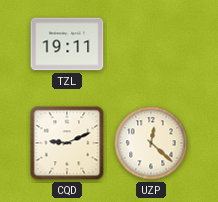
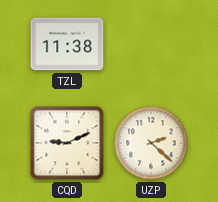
TZL: 19:11 -> 11:38
UZP: 12:22 -> 2:22
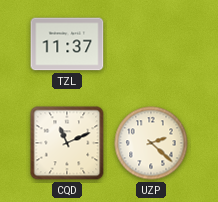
TZL: 11:38 -> 11:37
CQD: 9:11 -> 11:11
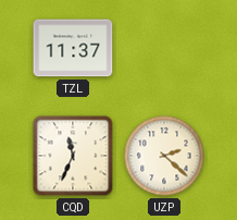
CQD: 11:11 -> 11:34
